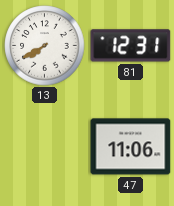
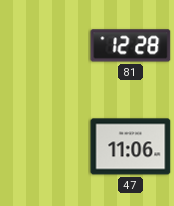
13: 7:40 -> none
81: 12:31 -> 12:28
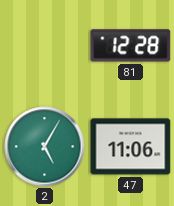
2: none -> 5:05
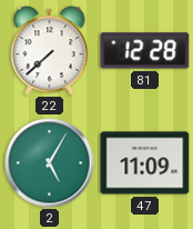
22: none -> 7:38
47: 11:06 -> 11:09
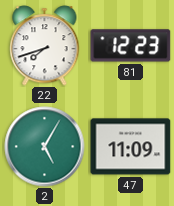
22: 7:38 -> 7:42
81: 12:28 -> 12:23
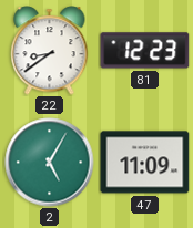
22: 7:42 -> 8:39
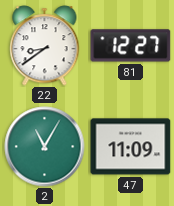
81: 12:23 -> 12:27
2: 5:05 -> 11:05
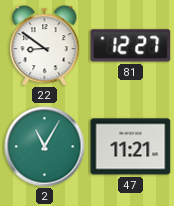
22: 8:39 -> 8:51
47: 11:09 -> 11:21
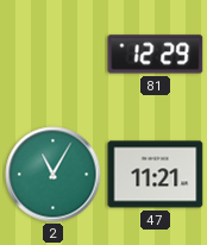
22: 8:51 -> none
81: 12:27 -> 12:29
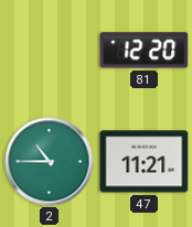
81: 12:29 -> 12:20
2: 11:05 -> 10:45
